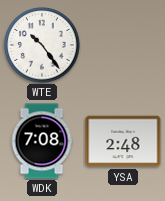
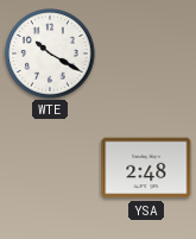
WTE: 10:24 -> 10:20
WDK: 7:08 -> none
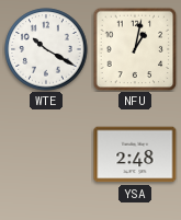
NFU: none -> 1:02
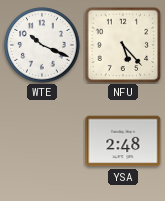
WTE: 10:20 -> 10:19
NFU: 1:02 -> 5:23
